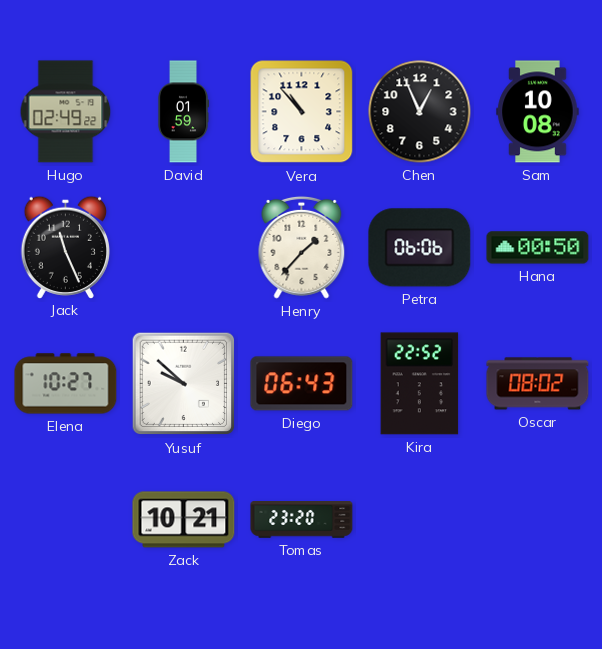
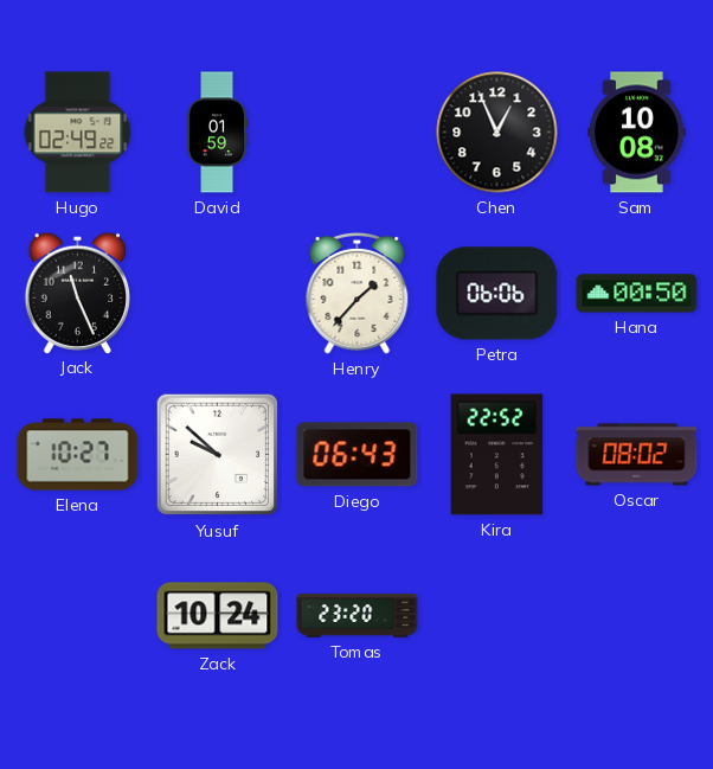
Vera: 10:53 -> none
Zack: 10:21 -> 10:24
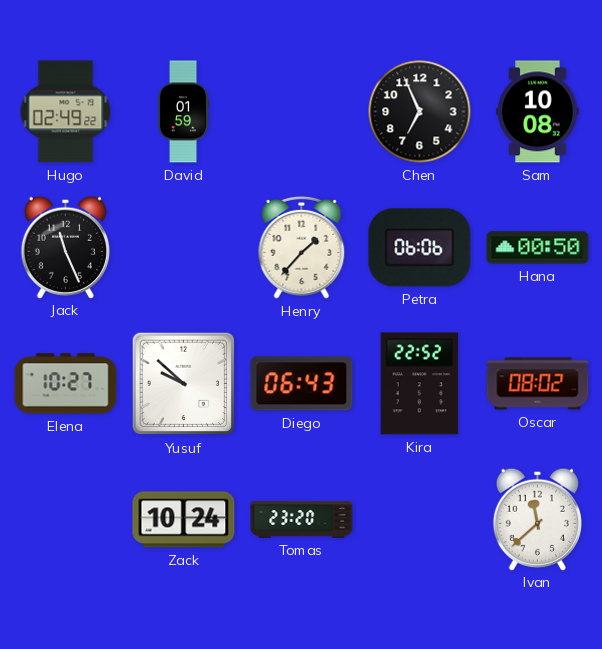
Chen: 12:56 -> 6:56
Ivan: none -> 11:38
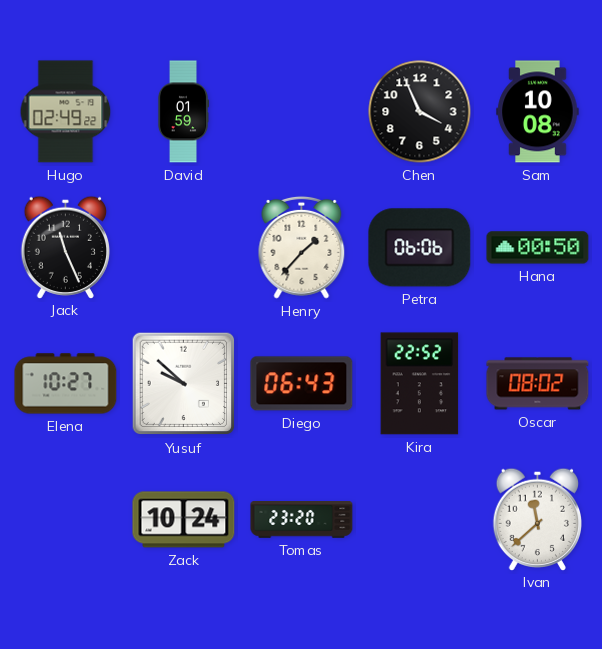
Chen: 6:56 -> 3:56
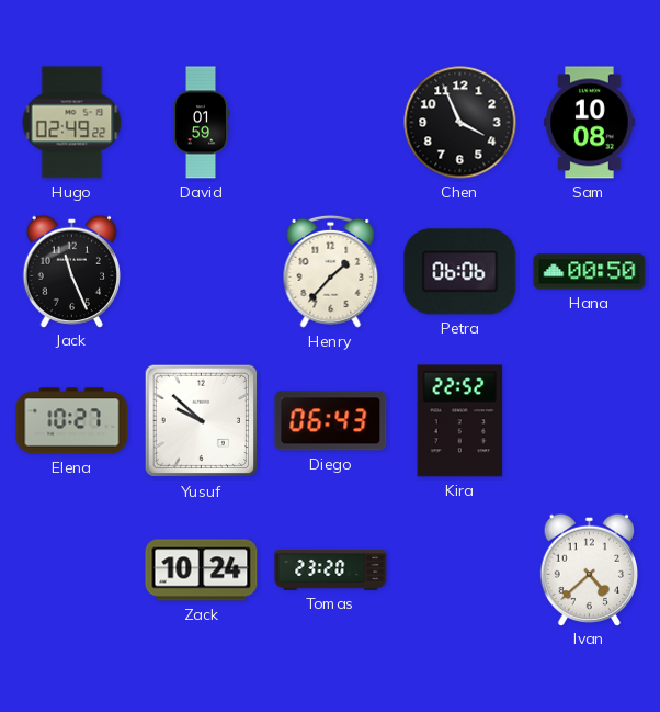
Oscar: 08:02 -> none
Ivan: 11:38 -> 4:38
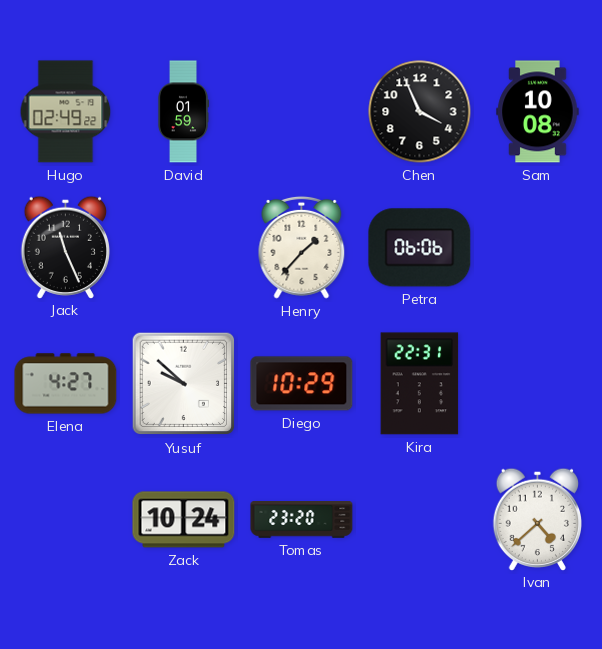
Hana: 00:50 -> none
Elena: 10:27 -> 4:27
Diego: 06:43 -> 10:29
Kira: 22:52 -> 22:31
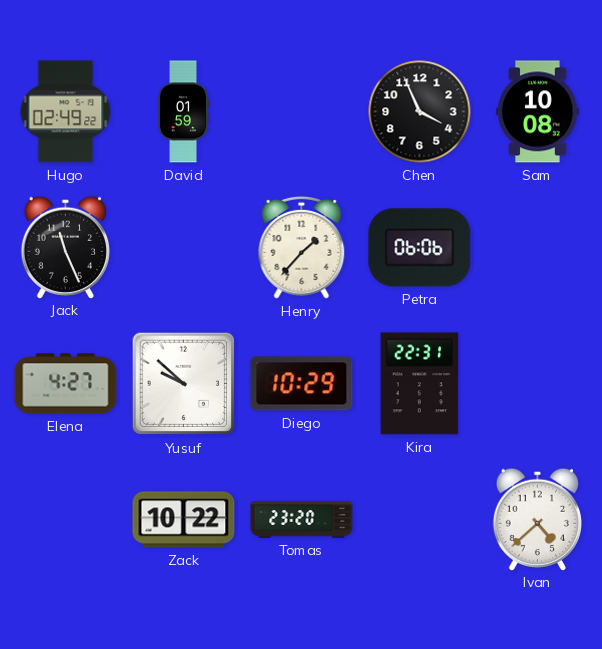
Zack: 10:24 -> 10:22
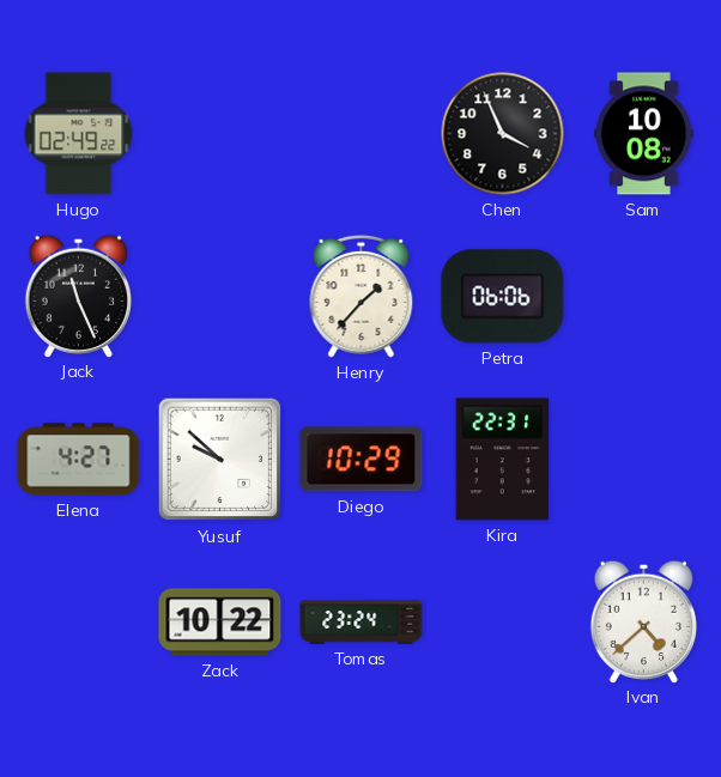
David: 01:59 -> none
Tomas: 23:20 -> 23:24
